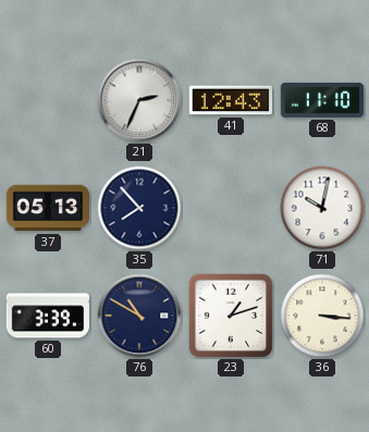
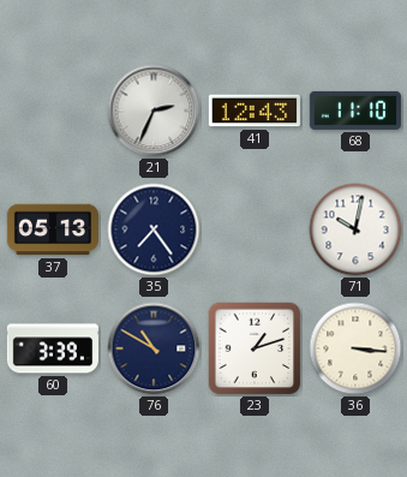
35: 7:53 -> 7:24
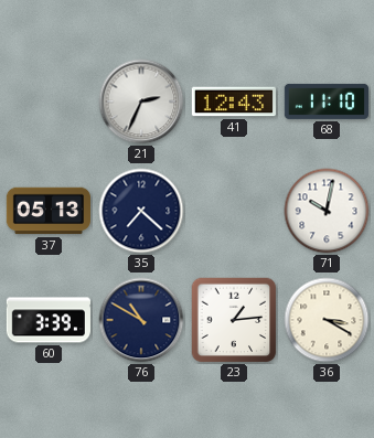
35: 7:24 -> 7:22
23: 1:12 -> 1:14
36: 3:16 -> 3:20
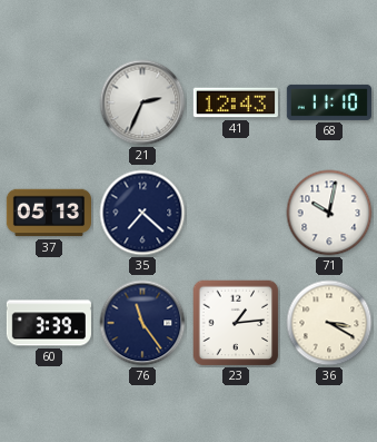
76: 10:50 -> 11:24
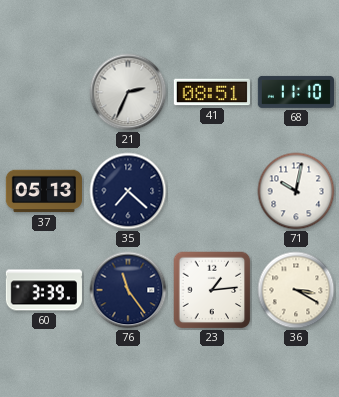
41: 12:43 -> 08:51
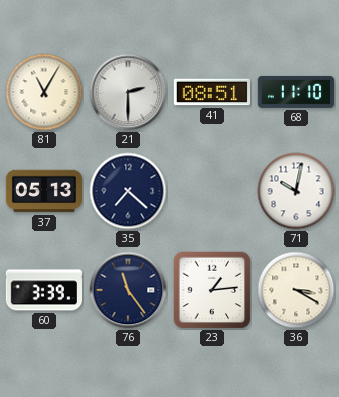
81: none -> 11:05
21: 2:34 -> 2:30
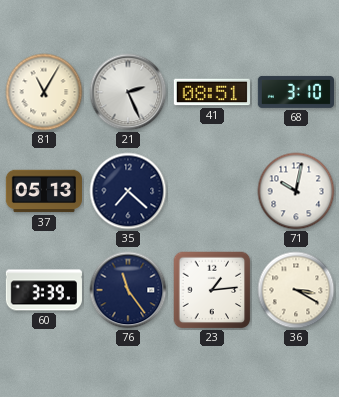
21: 2:30 -> 2:26
68: 11:10 -> 3:10
